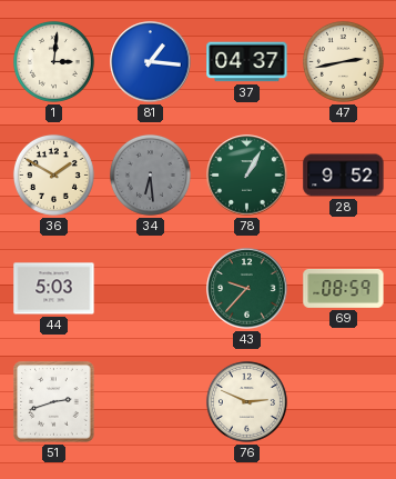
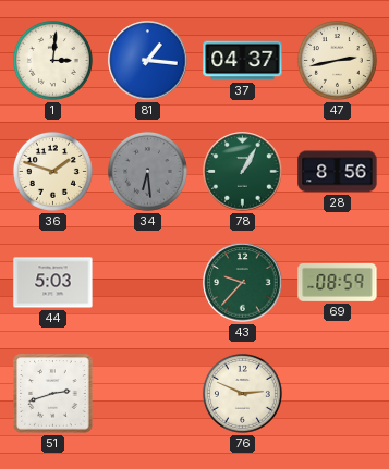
36: 1:50 -> 1:48
28: 9:52 -> 8:56
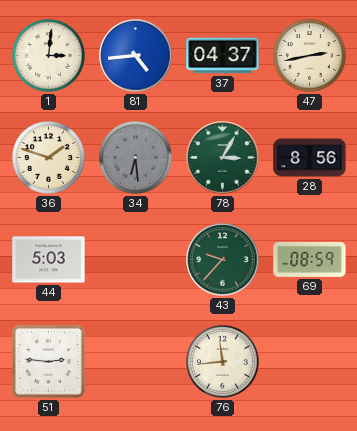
81: 1:16 -> 4:44
78: 1:05 -> 3:05
51: 2:42 -> 2:46
76: 2:49 -> 11:44
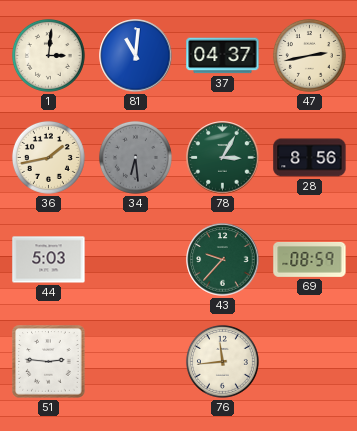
81: 4:44 -> 11:01
36: 1:48 -> 1:43
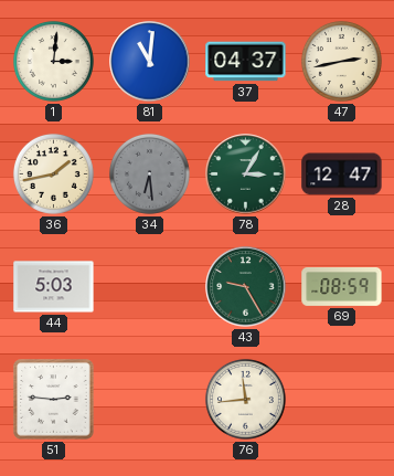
28: 8:56 -> 12:47
43: 9:37 -> 9:25
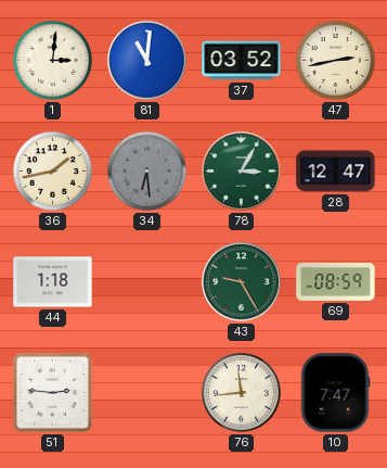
37: 04:37 -> 03:52
44: 5:03 -> 1:18
10: none -> 7:47
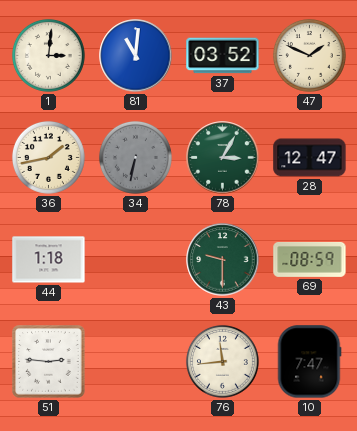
47: 2:43 -> 1:49
34: 6:29 -> 6:32
43: 9:25 -> 9:30
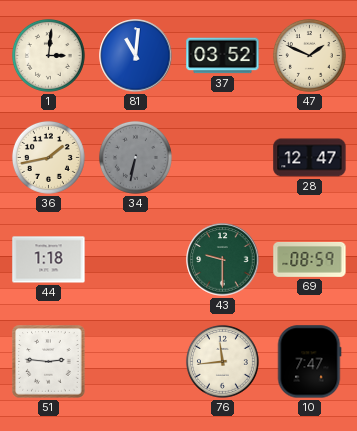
78: 3:05 -> none
